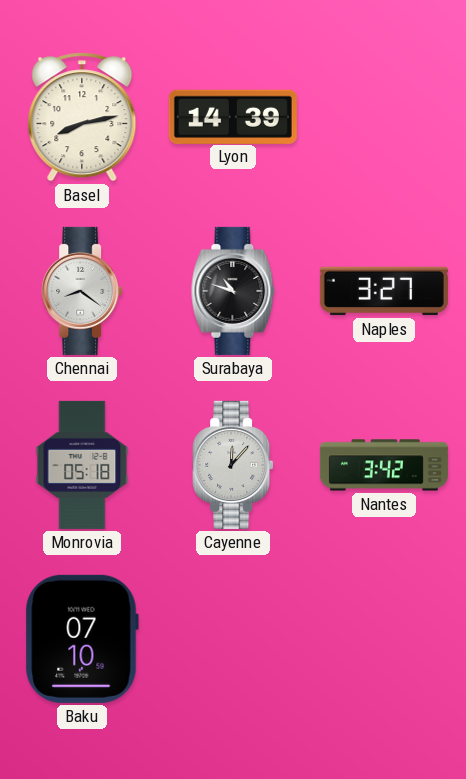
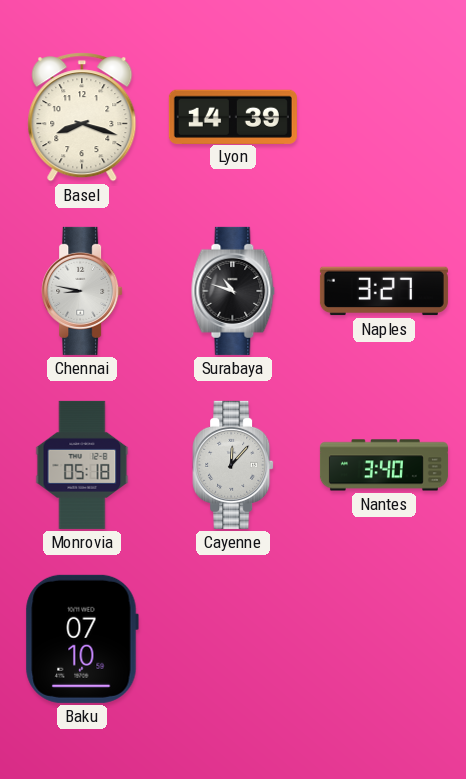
Basel: 8:13 -> 8:18
Chennai: 8:21 -> 8:47
Nantes: 3:42 -> 3:40
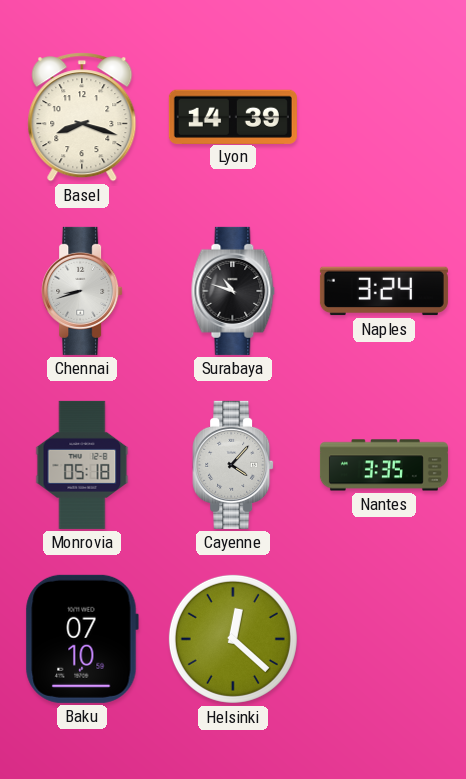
Chennai: 8:47 -> 8:42
Naples: 3:27 -> 3:24
Cayenne: 12:07 -> 4:07
Nantes: 3:40 -> 3:35
Helsinki: none -> 12:22
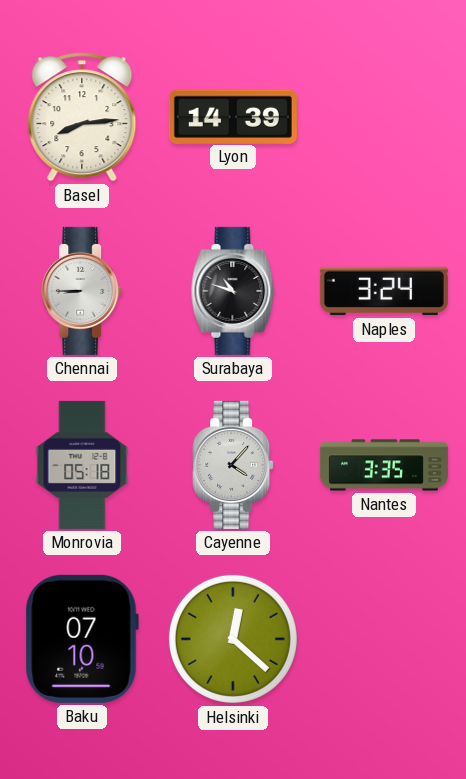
Basel: 8:18 -> 8:14
Chennai: 8:42 -> 8:45
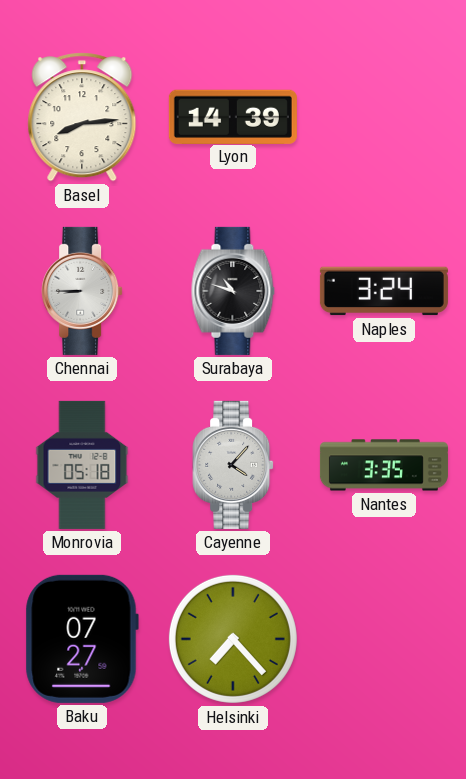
Baku: 07:10 -> 07:27
Helsinki: 12:22 -> 7:23
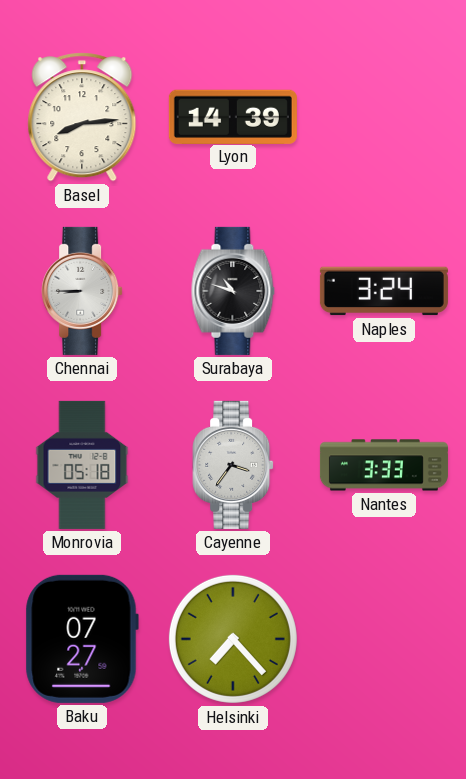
Cayenne: 4:07 -> 3:36
Nantes: 3:35 -> 3:33
